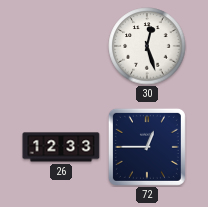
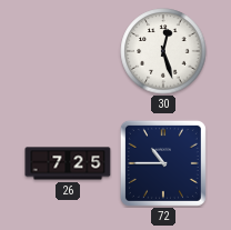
26: 12:33 -> 7:25
72: 12:45 -> 10:45
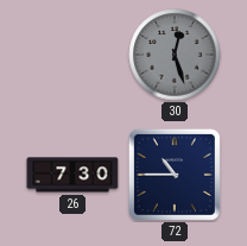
30 dial: white -> grey
26: 7:25 -> 7:30
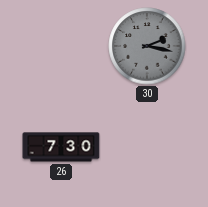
30: 12:27 -> 2:17
72: 10:45 -> none
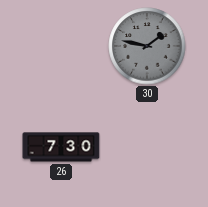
30: 2:17 -> 1:47
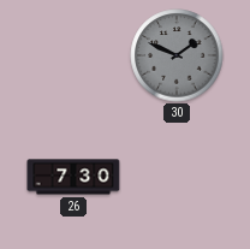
30: 1:47 -> 1:49
